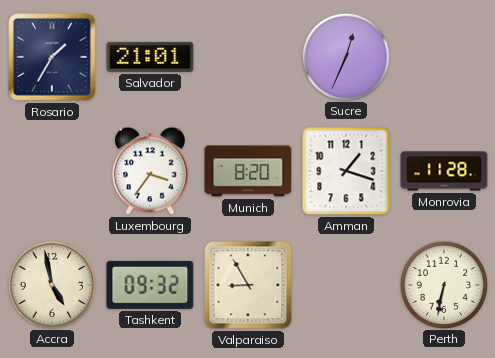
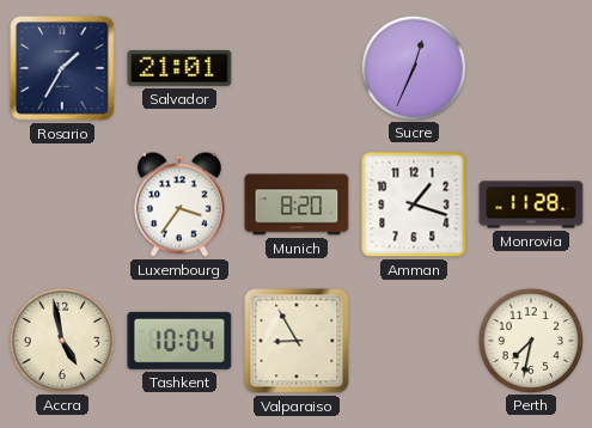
Tashkent: 09:32 -> 10:04
Perth: 6:32 -> 7:32
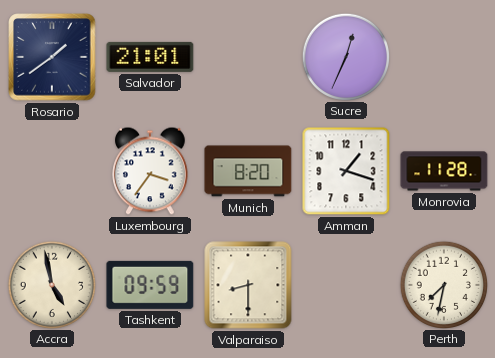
Rosario: 1:35 -> 1:39
Tashkent: 10:04 -> 09:59
Valparaiso: 8:55 -> 8:30
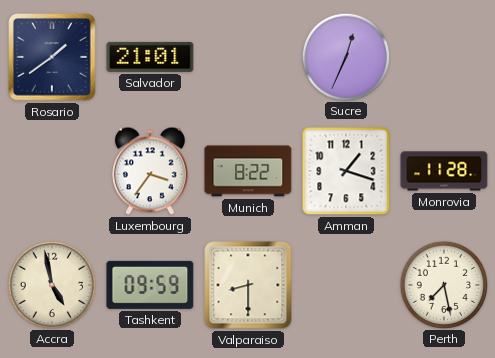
Munich: 8:20 -> 8:22
Perth: 7:32 -> 7:28
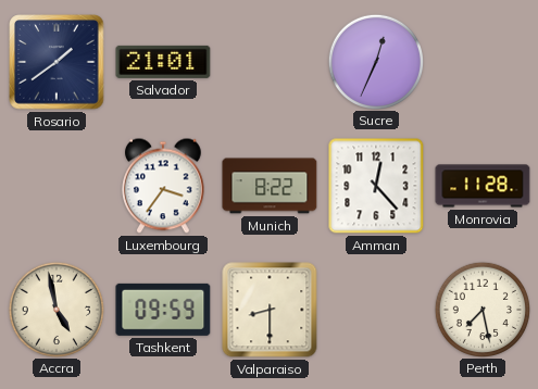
Amman: 1:18 -> 12:23
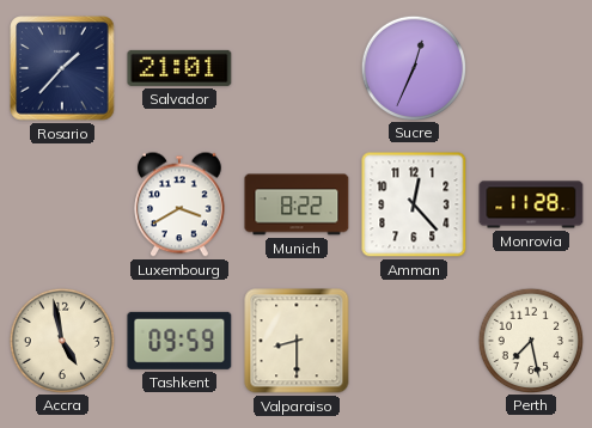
Rosario: 1:39 -> 1:37
Luxembourg: 3:36 -> 3:40
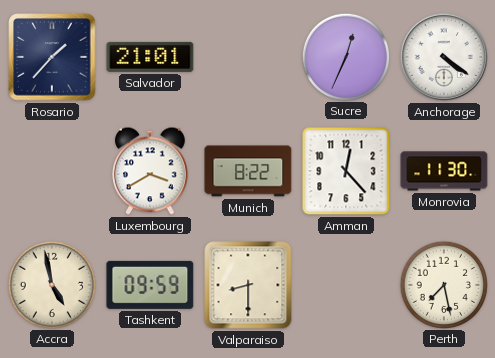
Anchorage: none -> 4:21
Monrovia: 11:28 -> 11:30
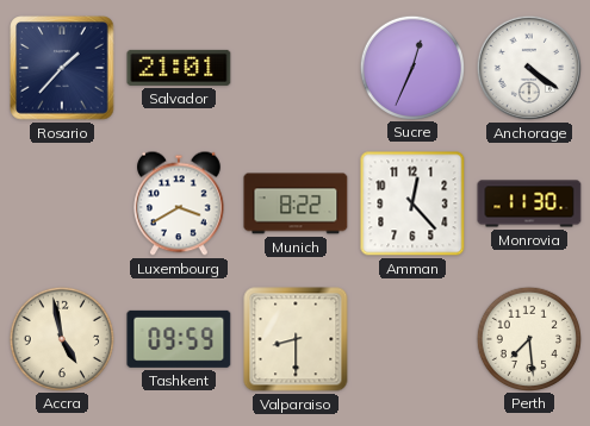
Perth: 7:28 -> 7:29
